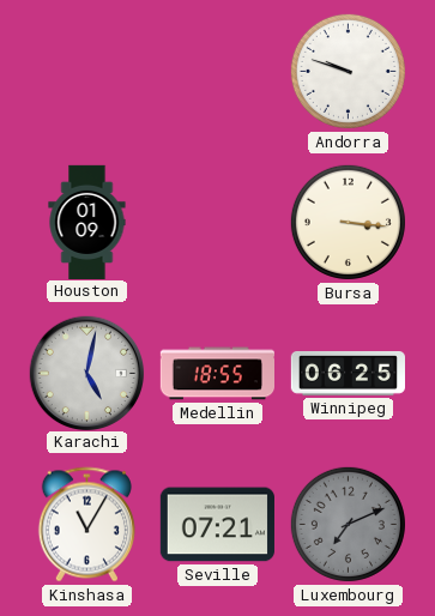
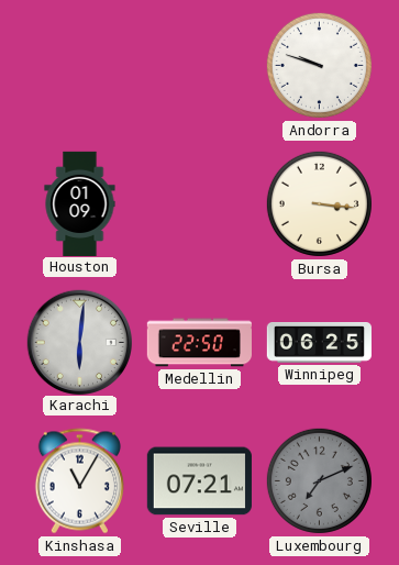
Karachi: 5:02 -> 6:01
Medellin: 18:55 -> 22:50
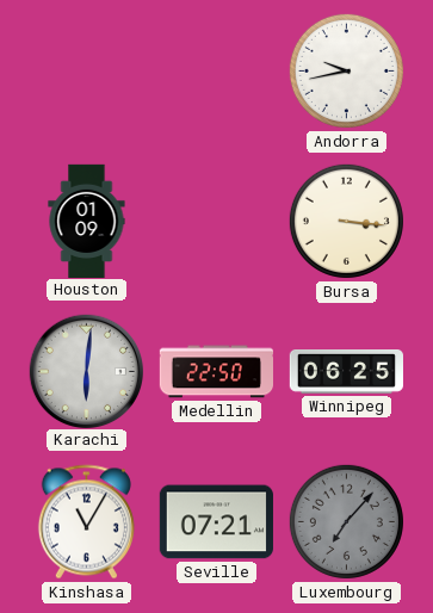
Andorra: 9:48 -> 9:43
Luxembourg: 7:11 -> 7:07
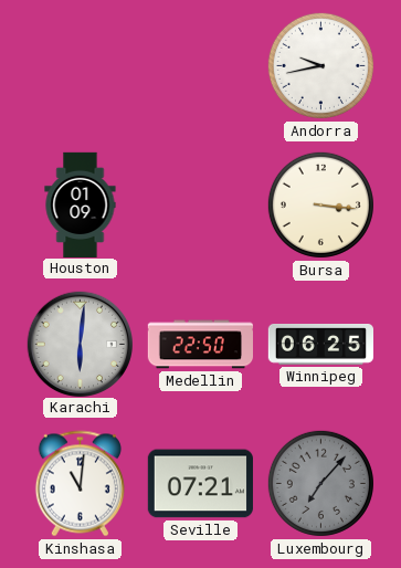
Kinshasa: 11:05 -> 11:01
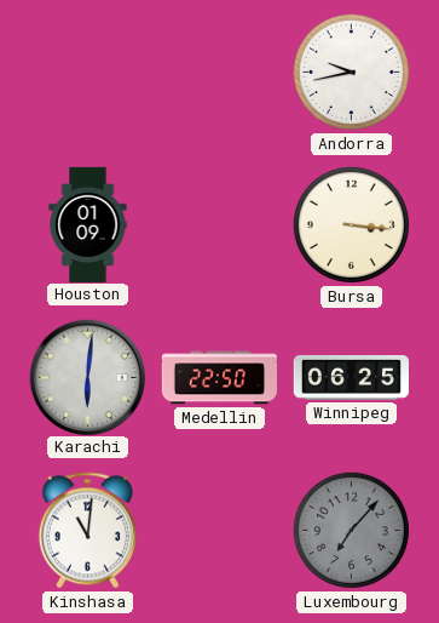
Seville: 07:21 -> none
